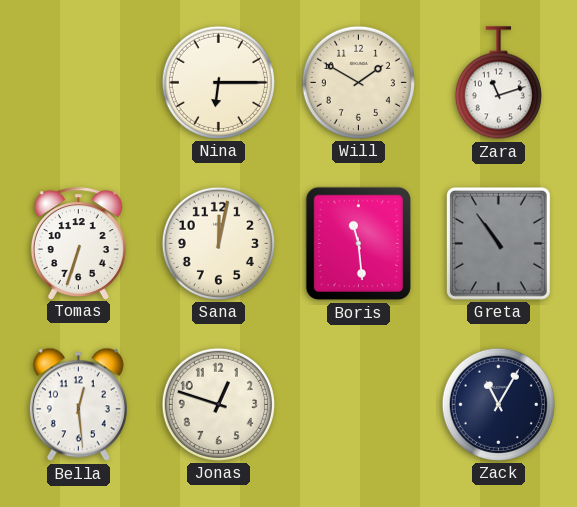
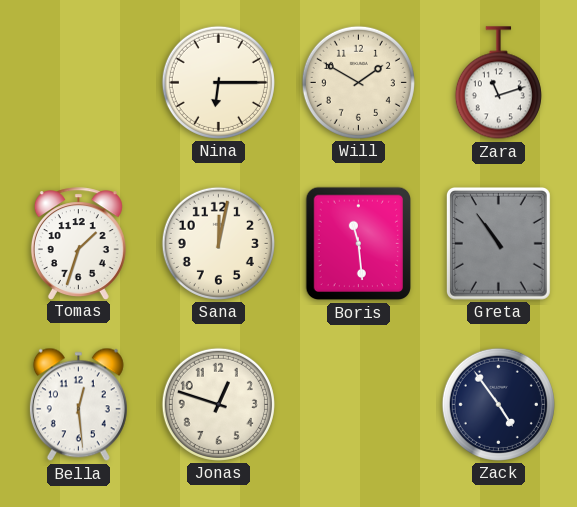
Tomas: 6:33 -> 1:33
Zack: 11:05 -> 4:54
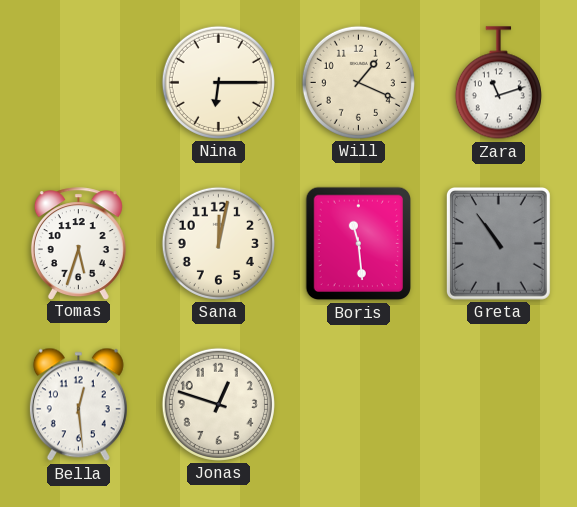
Will: 1:50 -> 1:19
Tomas: 1:33 -> 5:33
Zack: 4:54 -> none
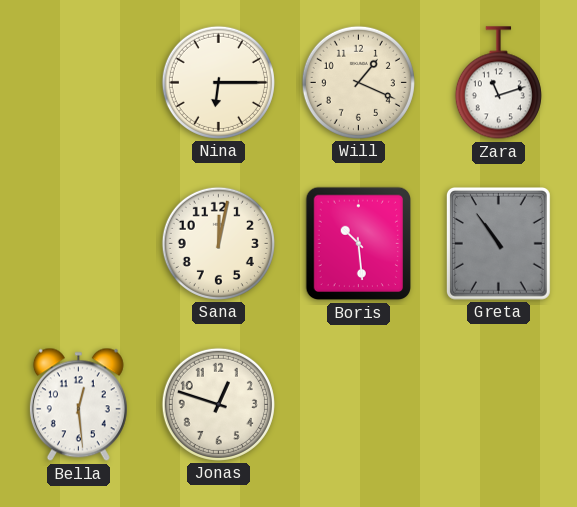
Tomas: 5:33 -> none
Boris: 11:29 -> 10:29
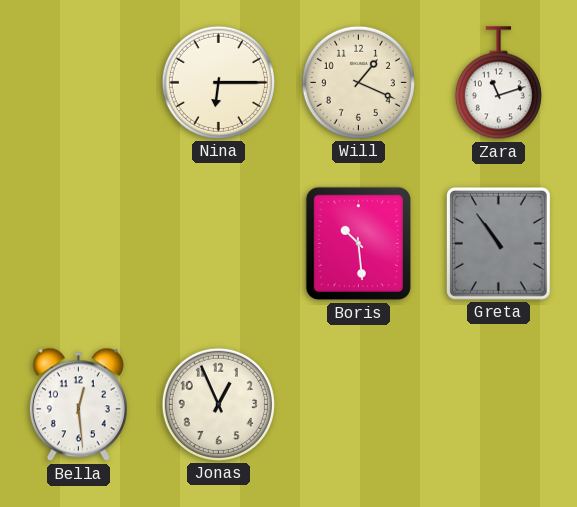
Sana: 12:02 -> none
Jonas: 12:48 -> 12:56
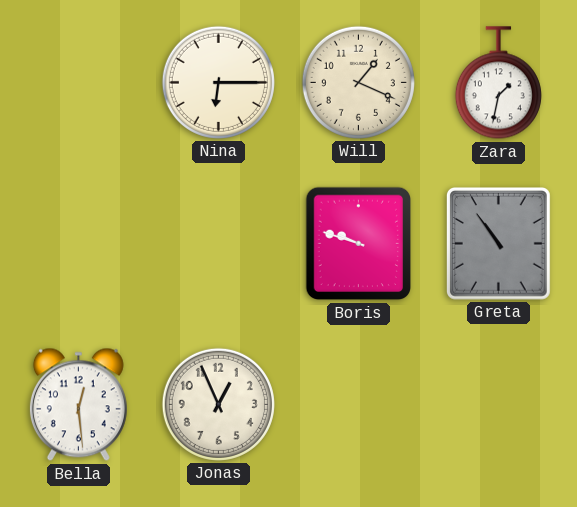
Zara: 11:12 -> 1:32
Boris: 10:29 -> 9:48
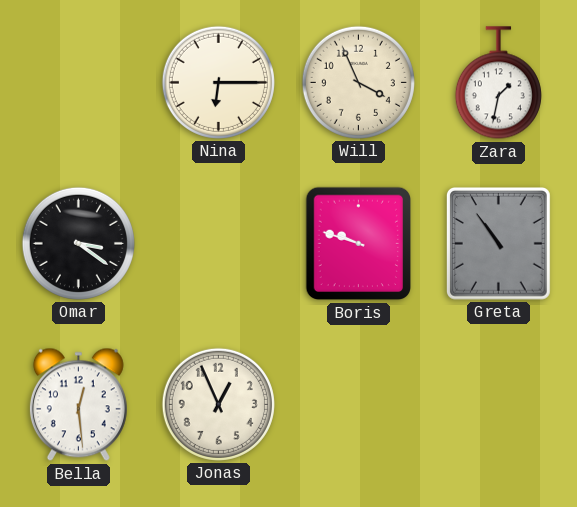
Will: 1:19 -> 3:56
Omar: none -> 3:21
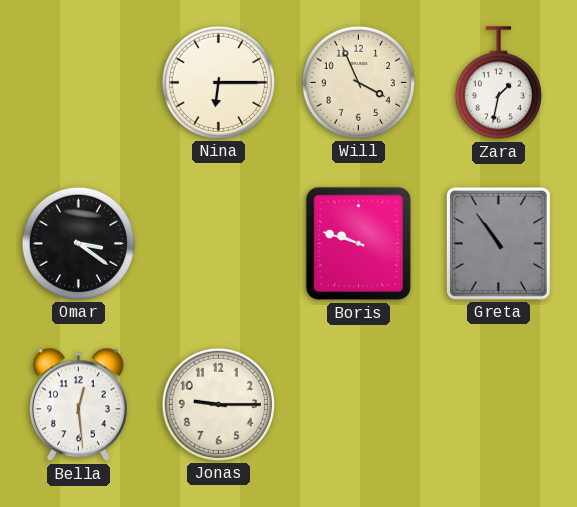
Jonas: 12:56 -> 9:15
